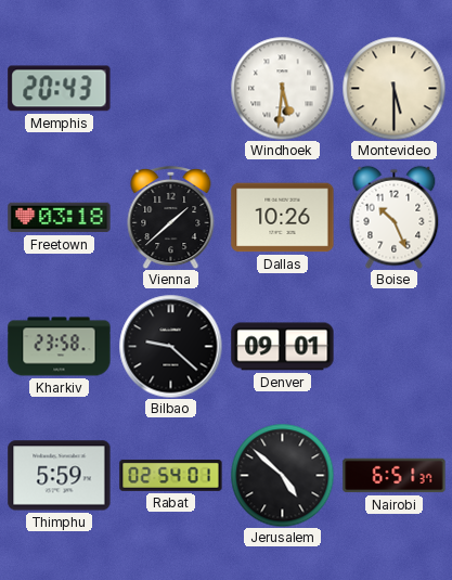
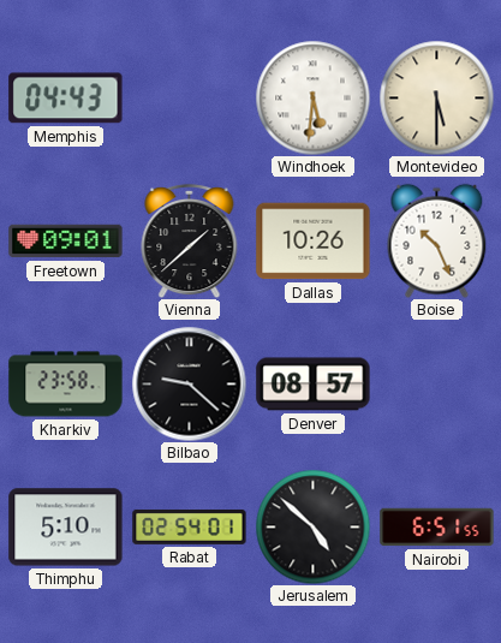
Memphis: 20:43 -> 04:43
Freetown: 03:18 -> 09:01
Denver: 09:01 -> 08:57
Thimphu: 5:59 -> 5:10
Nairobi: 6:51:37 -> 6:51:55
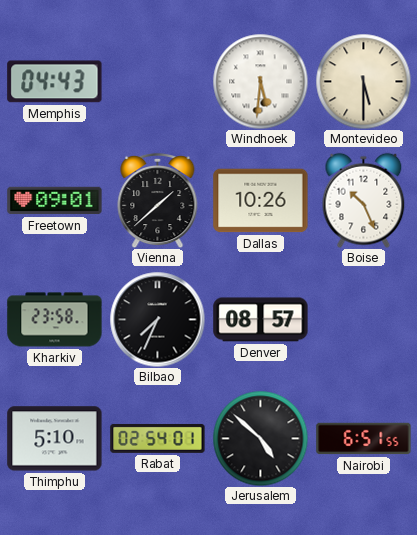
Bilbao: 9:22 -> 7:34
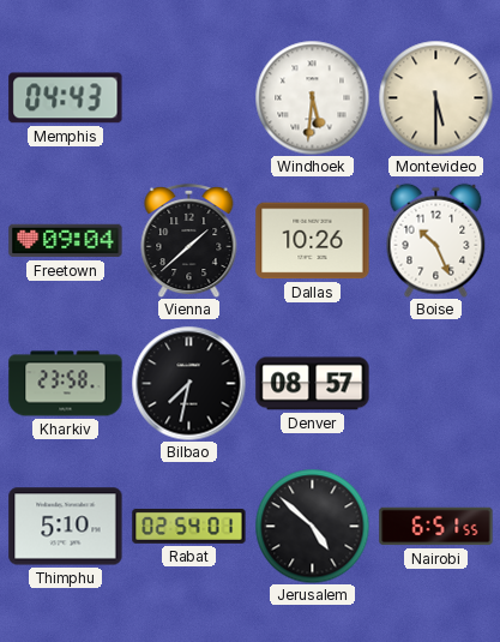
Freetown: 09:01 -> 09:04
Bilbao: 7:34 -> 7:32
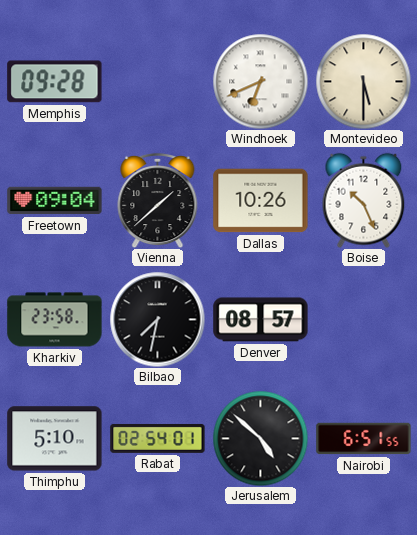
Memphis: 04:43 -> 09:28
Windhoek: 5:31 -> 6:41
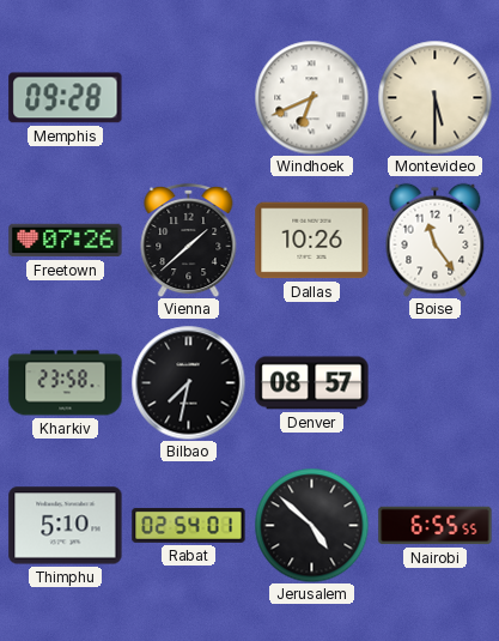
Freetown: 09:04 -> 07:26
Boise: 10:26 -> 11:24
Nairobi: 6:51 -> 6:55
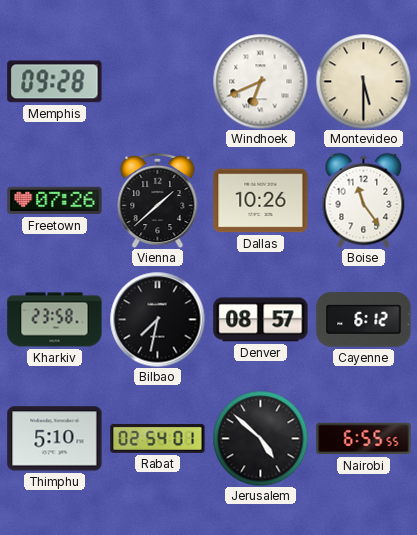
Cayenne: none -> 6:12
